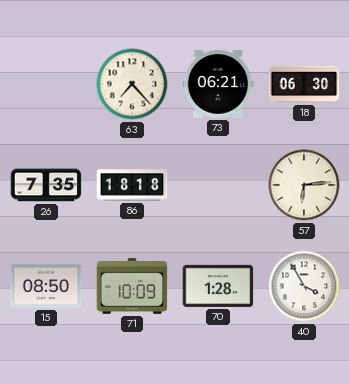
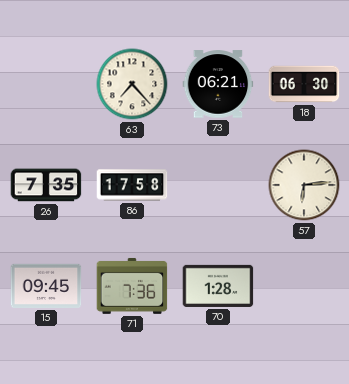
86: 18:18 -> 17:58
15: 08:50 -> 09:45
71: 10:09 -> 7:36
40: 3:55 -> none
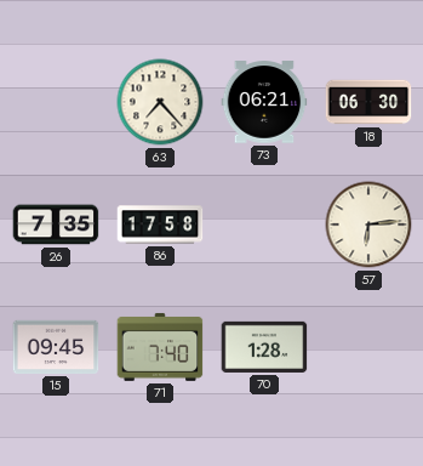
71: 7:36 -> 7:40
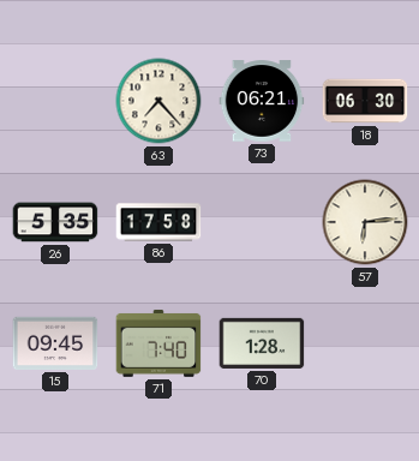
26: 7:35 -> 5:35
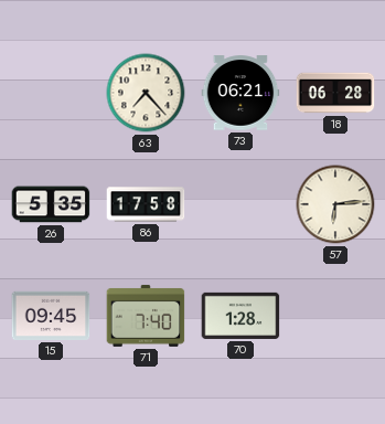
18: 06:30 -> 06:28
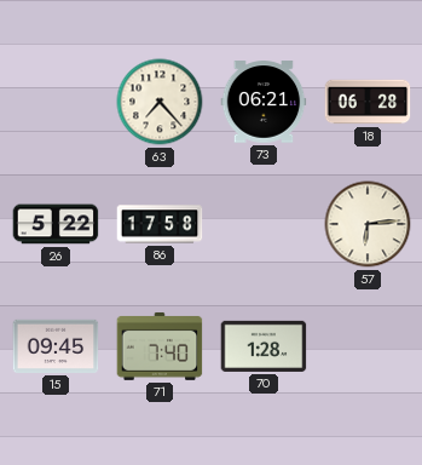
26: 5:35 -> 5:22
